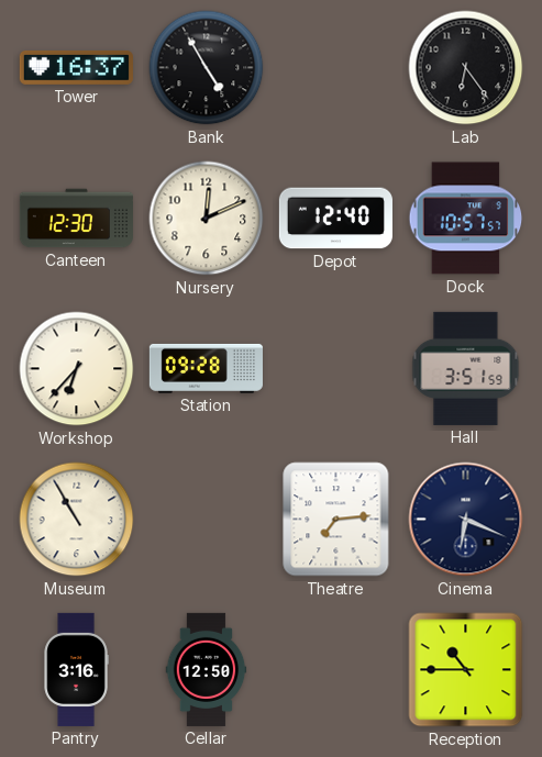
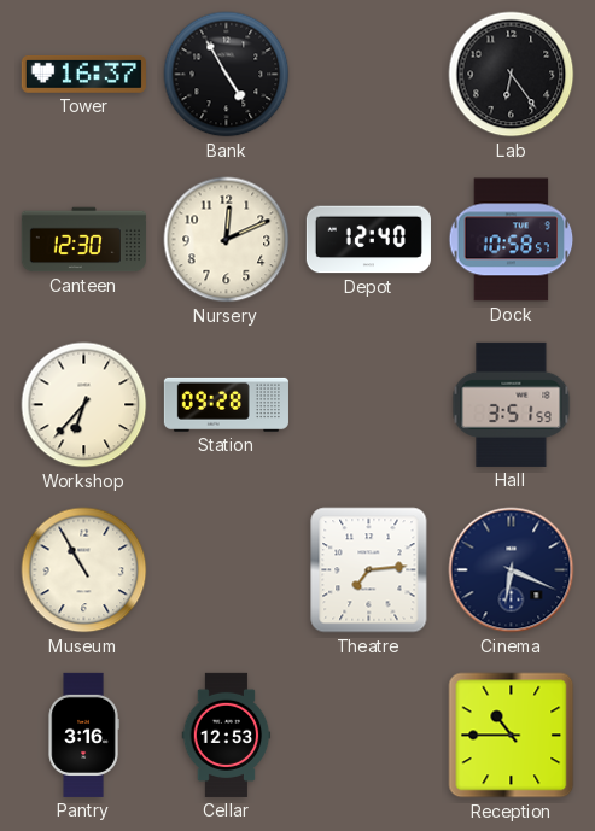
Dock: 10:57 -> 10:58
Cellar: 12:50 -> 12:53
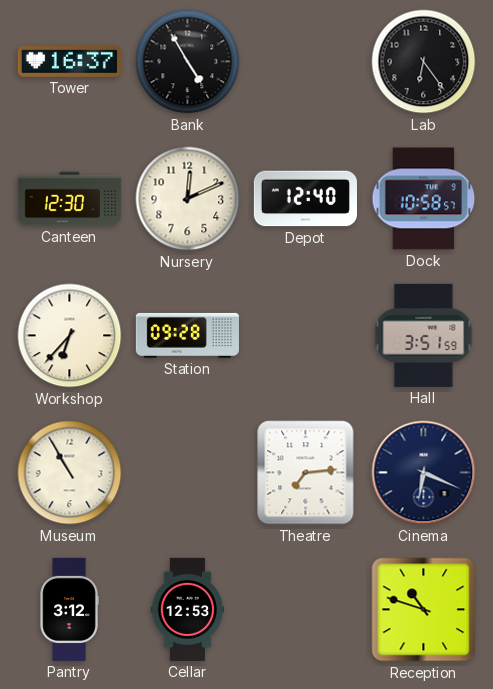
Pantry: 3:16 -> 3:12
Reception: 10:45 -> 10:48
